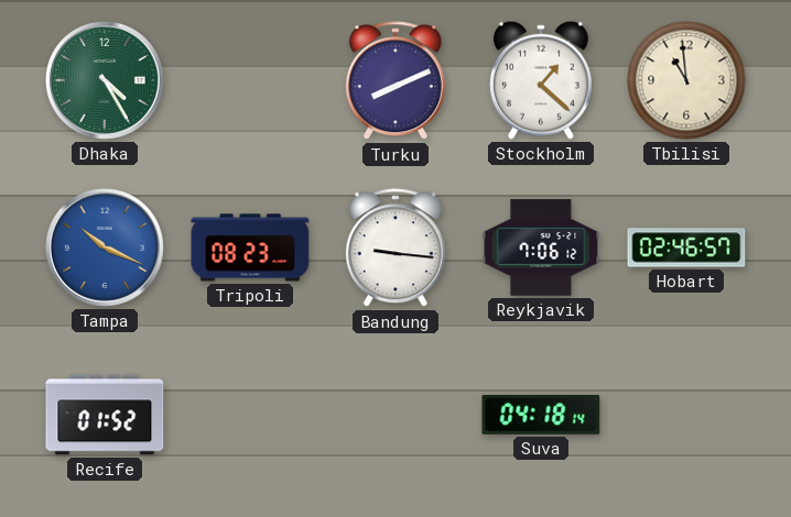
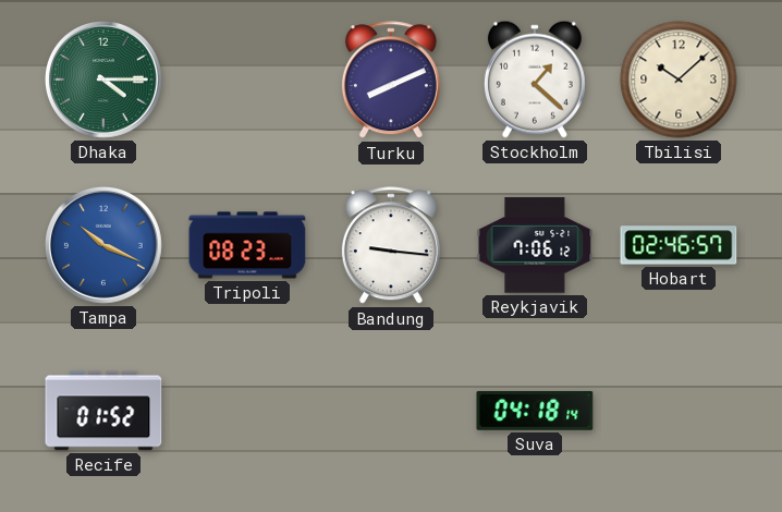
Dhaka: 4:25 -> 4:15
Tbilisi: 10:59 -> 10:08
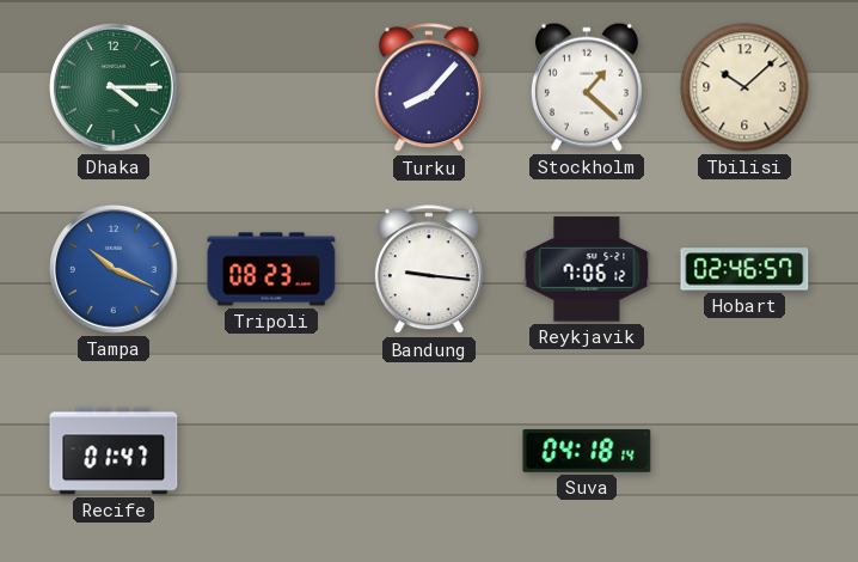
Turku: 8:11 -> 8:07
Recife: 01:52 -> 01:47
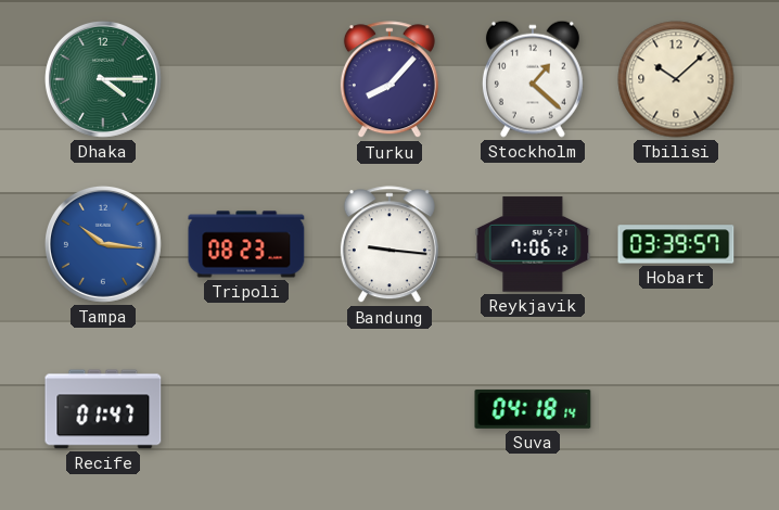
Tampa: 10:19 -> 10:16
Hobart: 02:46 -> 03:39
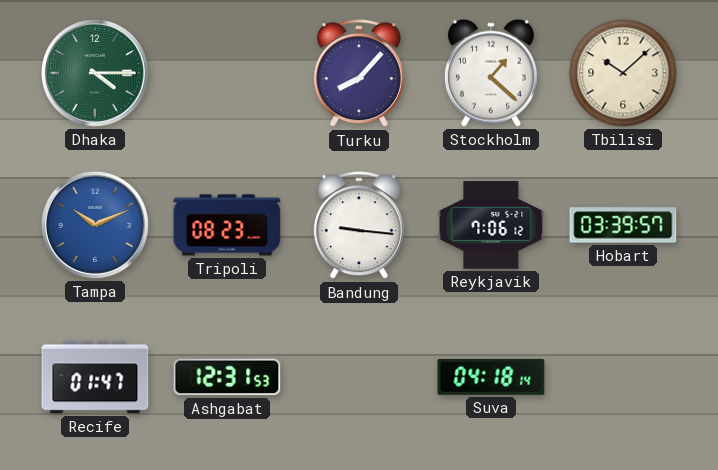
Tampa: 10:16 -> 10:11
Ashgabat: none -> 12:31
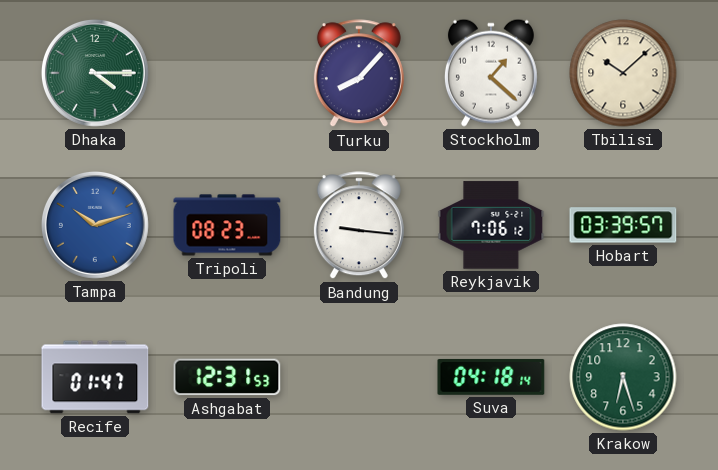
Tampa: 10:11 -> 10:12
Krakow: none -> 6:27
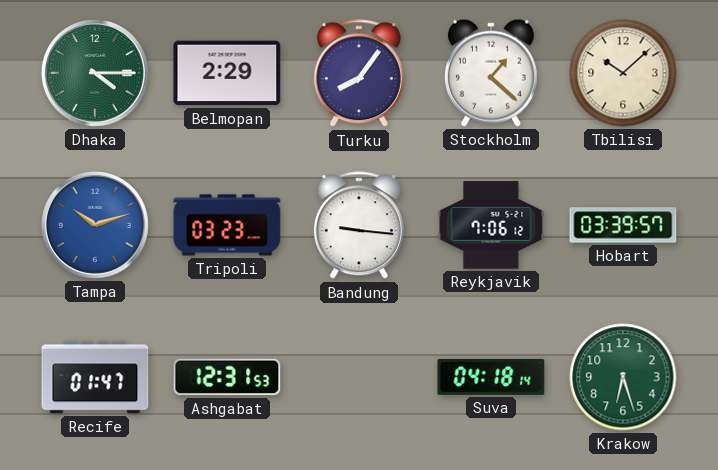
Belmopan: none -> 2:29
Turku: 8:07 -> 8:06
Tripoli: 08:23 -> 03:23
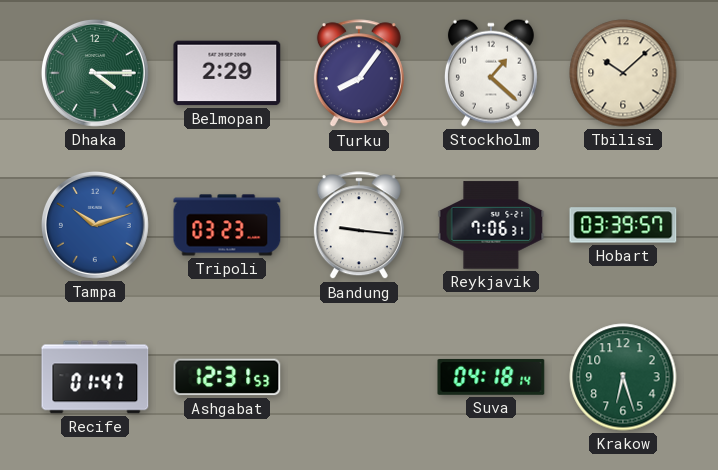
Reykjavik: 7:06:12 -> 7:06:31
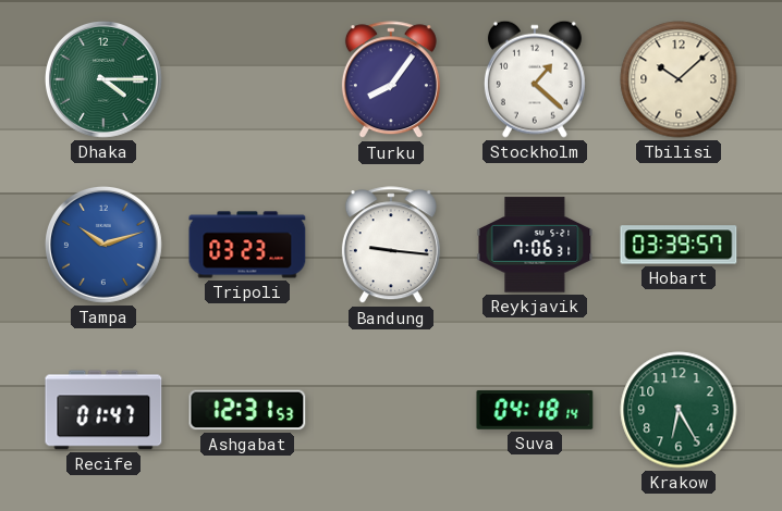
Belmopan: 2:29 -> none
Krakow: 6:27 -> 6:25
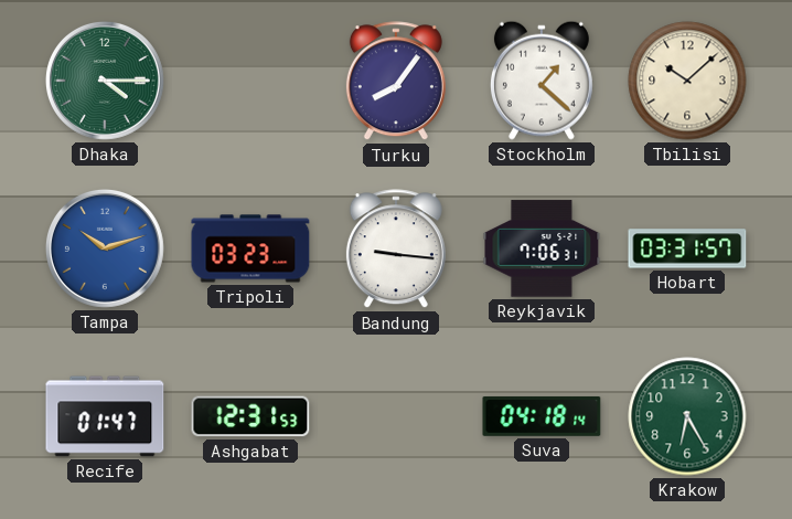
Hobart: 03:39 -> 03:31
